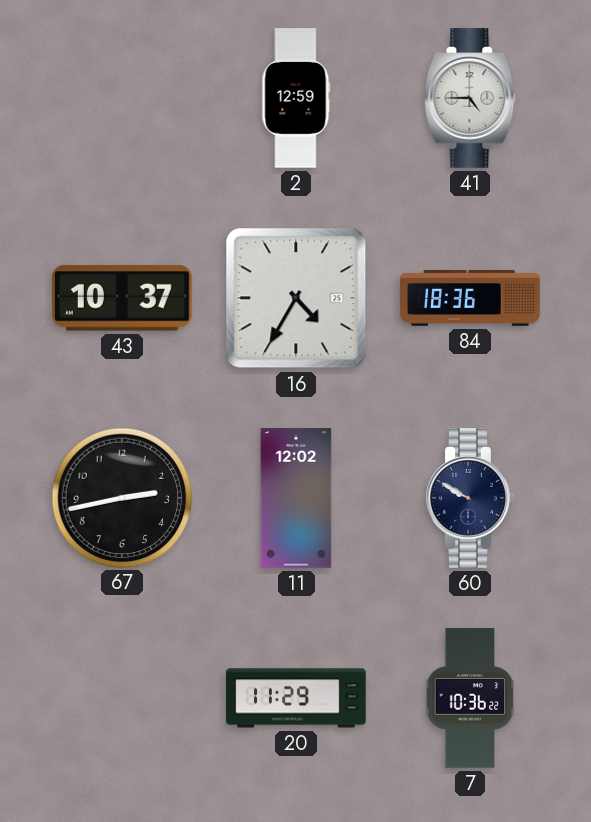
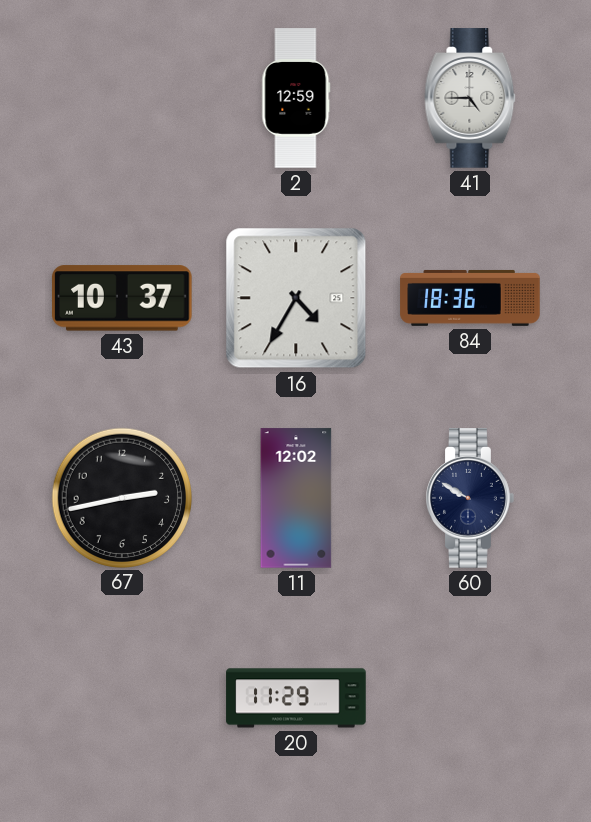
7: 10:36 -> none
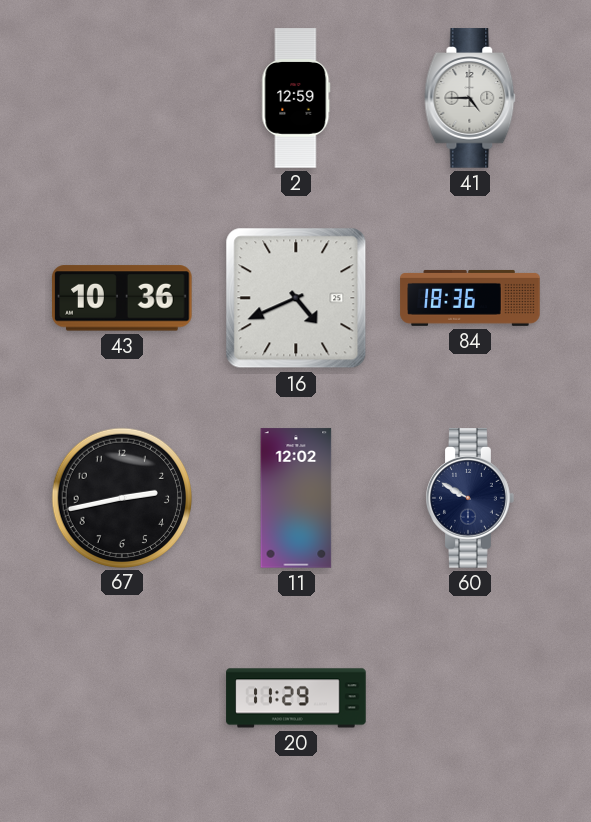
43: 10:37 -> 10:36
16: 4:35 -> 4:41
